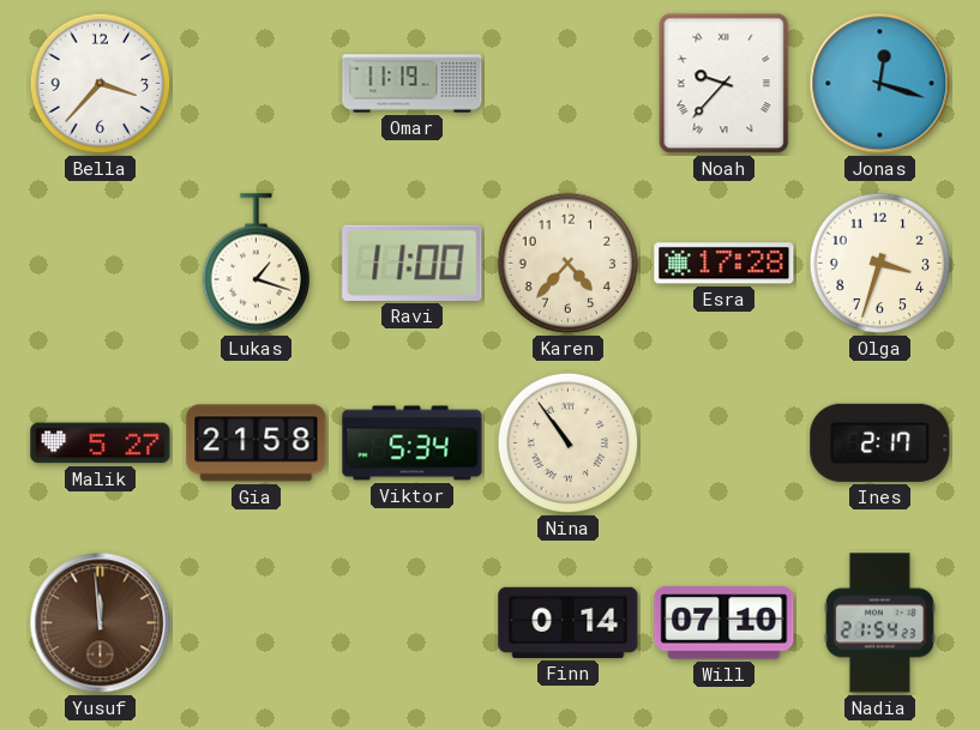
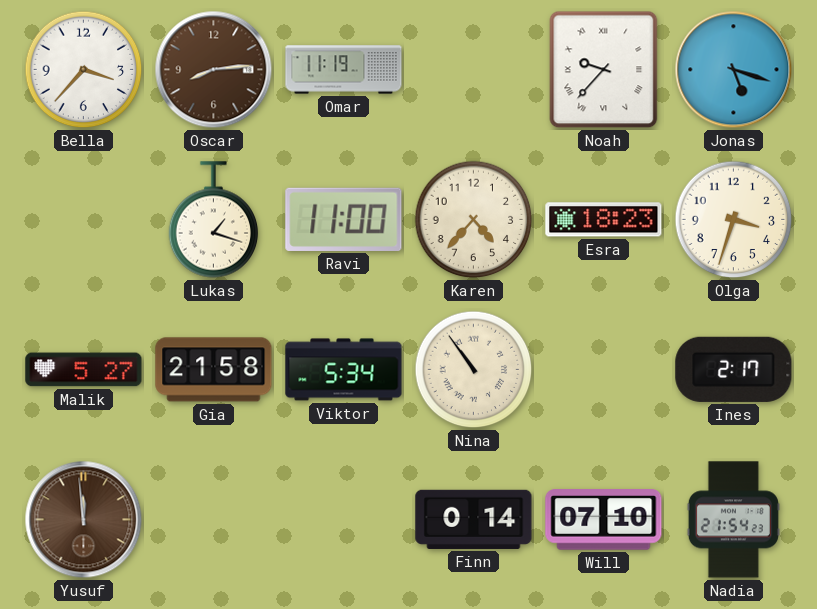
Oscar: none -> 8:14
Jonas: 12:18 -> 5:18
Esra: 17:28 -> 18:23
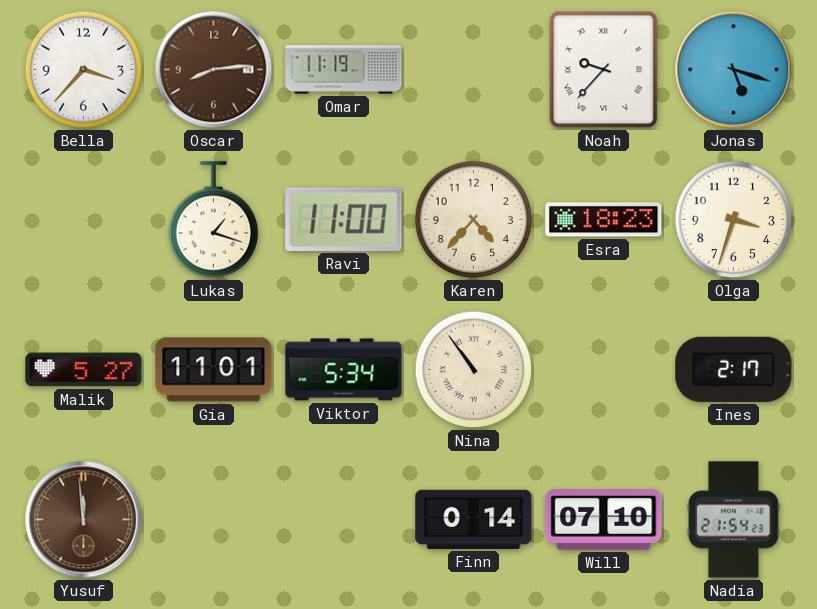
Gia: 21:58 -> 11:01
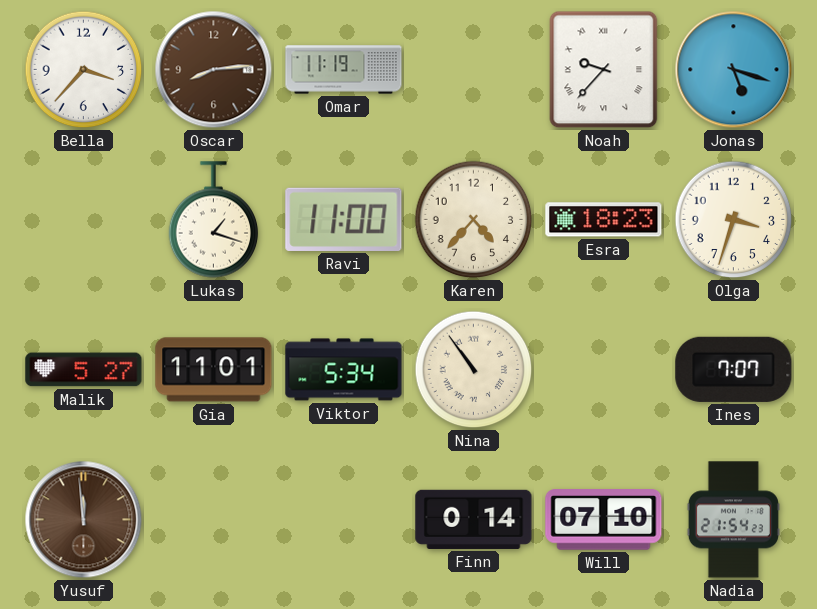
Ines: 2:17 -> 7:07
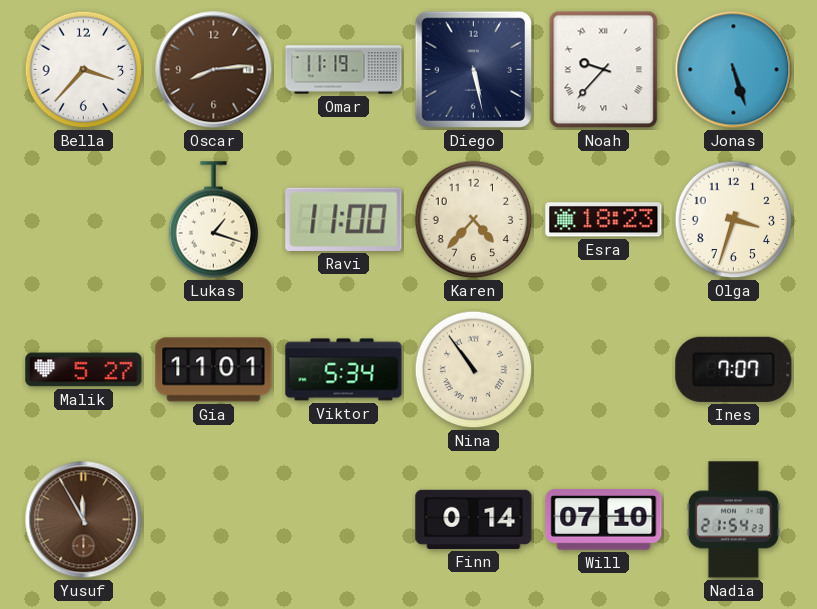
Diego: none -> 5:28
Jonas: 5:18 -> 5:27
Yusuf: 11:59 -> 11:55
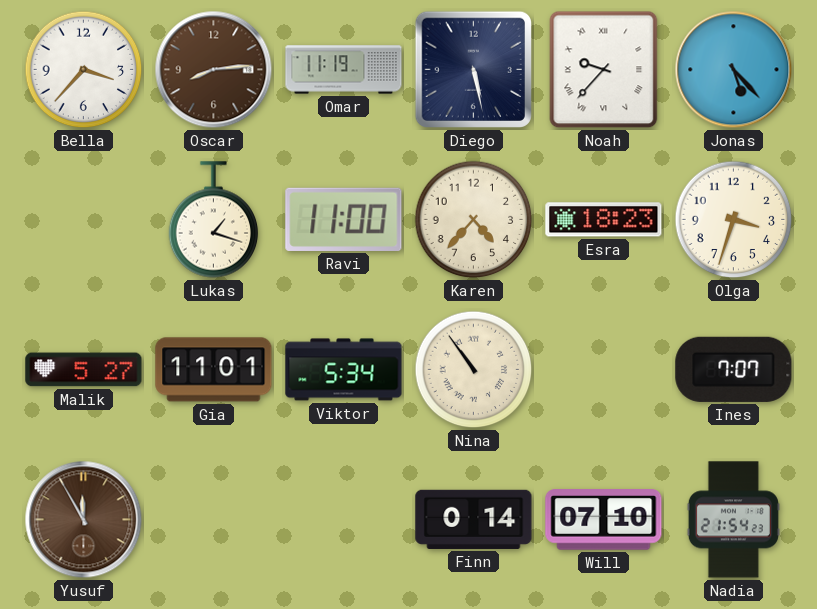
Jonas: 5:27 -> 5:23
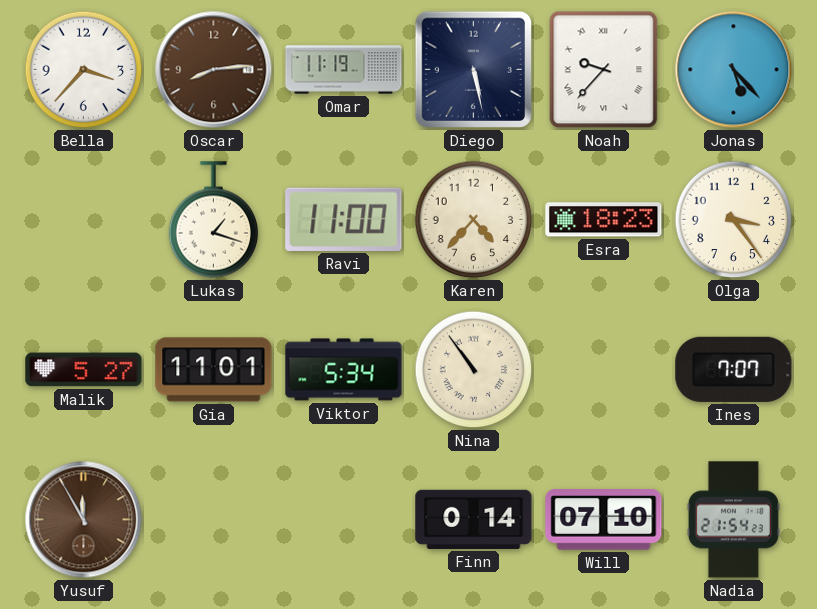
Olga: 3:33 -> 3:24
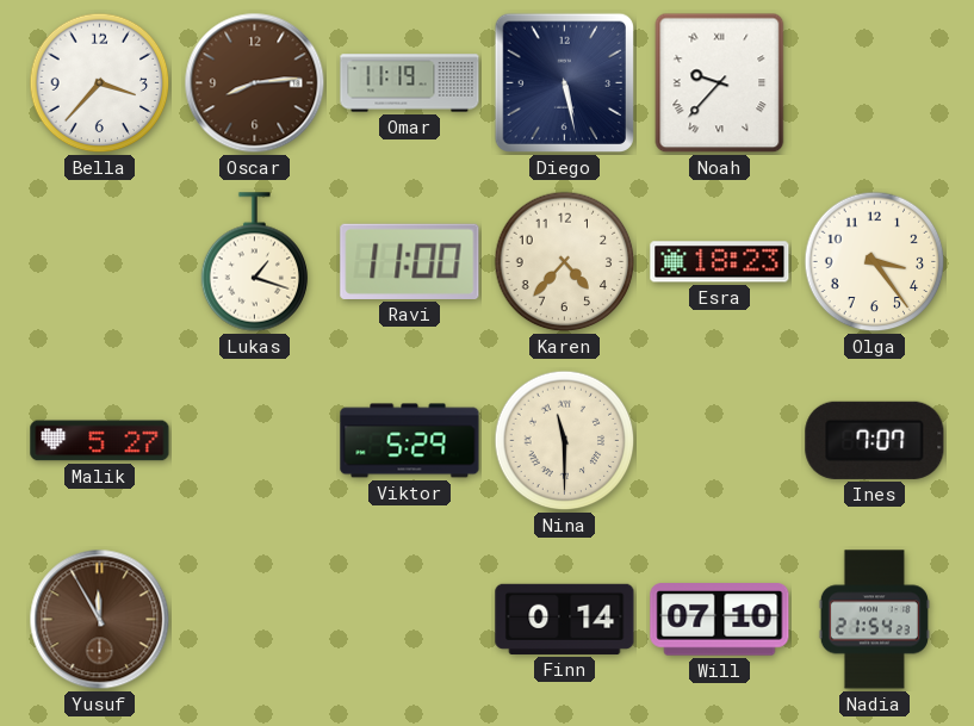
Jonas: 5:23 -> none
Gia: 11:01 -> none
Viktor: 5:34 -> 5:29
Nina: 10:54 -> 11:30
